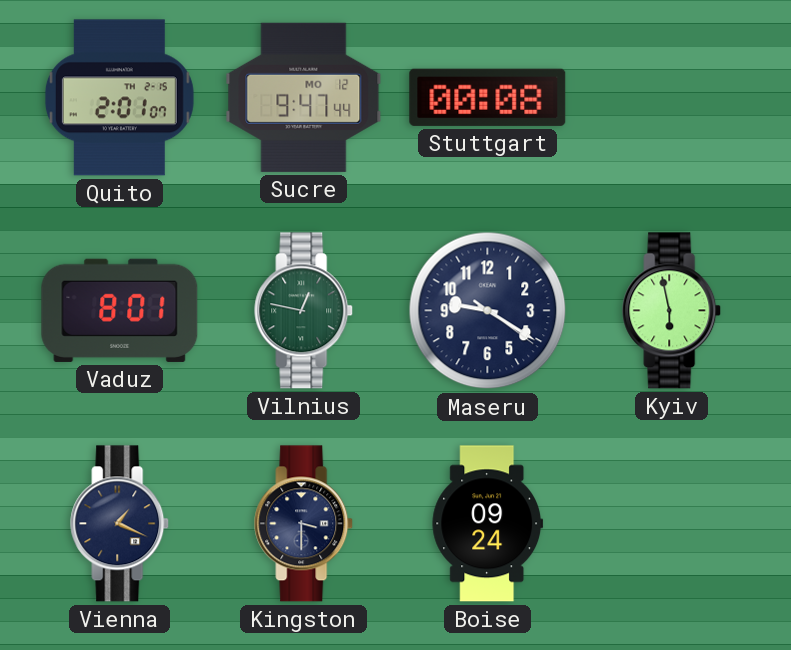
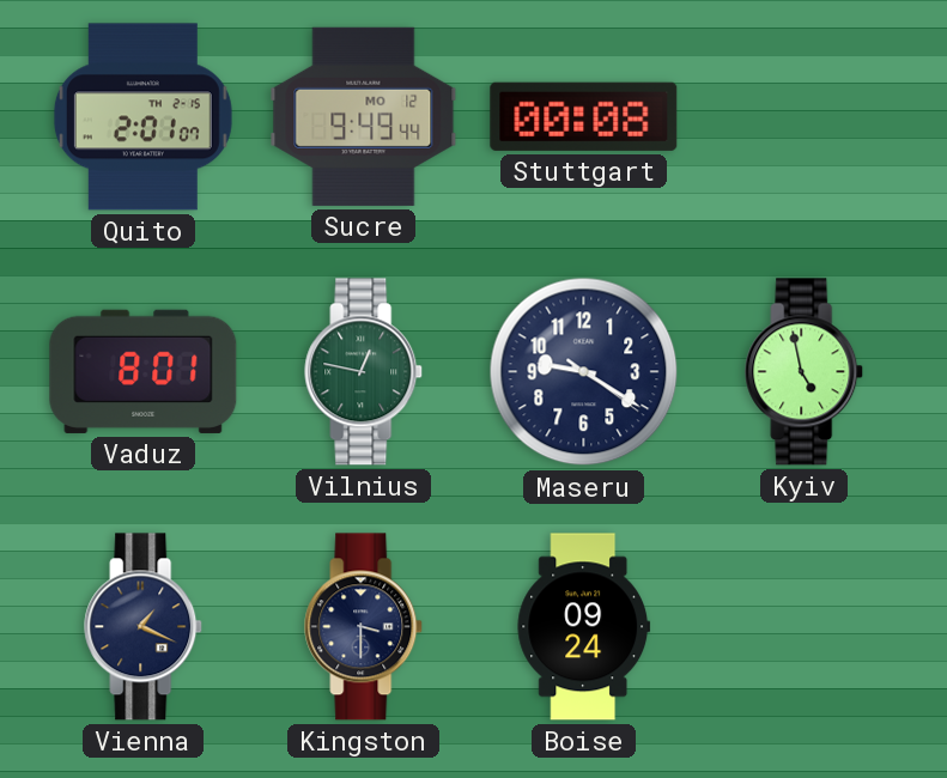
Sucre: 9:47 -> 9:49
Kyiv: 5:58 -> 4:58
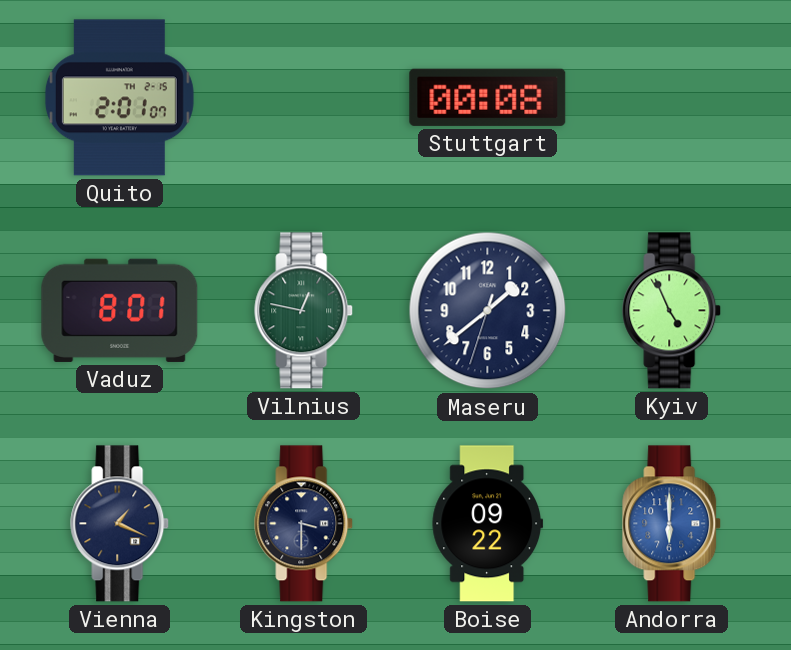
Sucre: 9:49 -> none
Maseru: 9:20 -> 1:38
Kyiv: 4:58 -> 4:56
Boise: 09:24 -> 09:22
Andorra: none -> 6:00
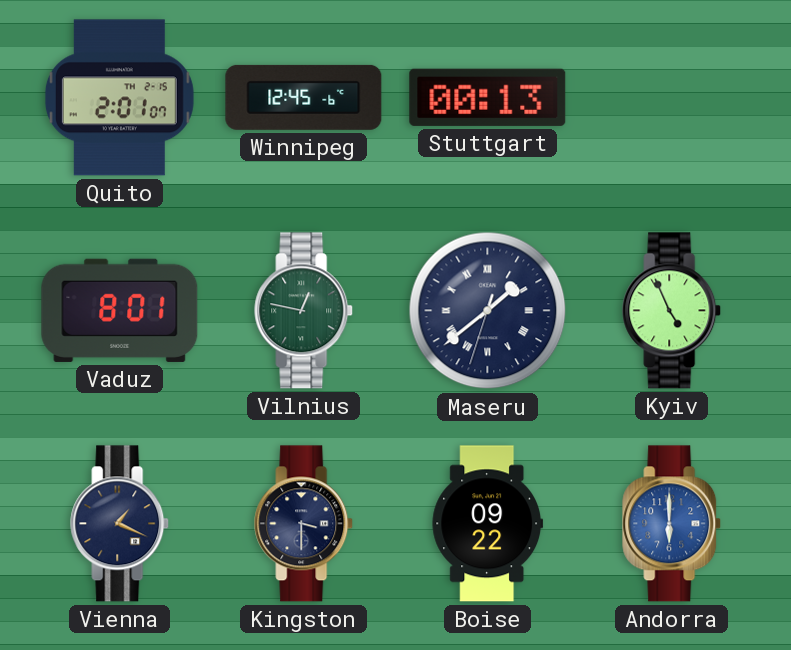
Winnipeg: none -> 12:45
Stuttgart: 00:08 -> 00:13
Maseru numerals: Arabic -> Roman
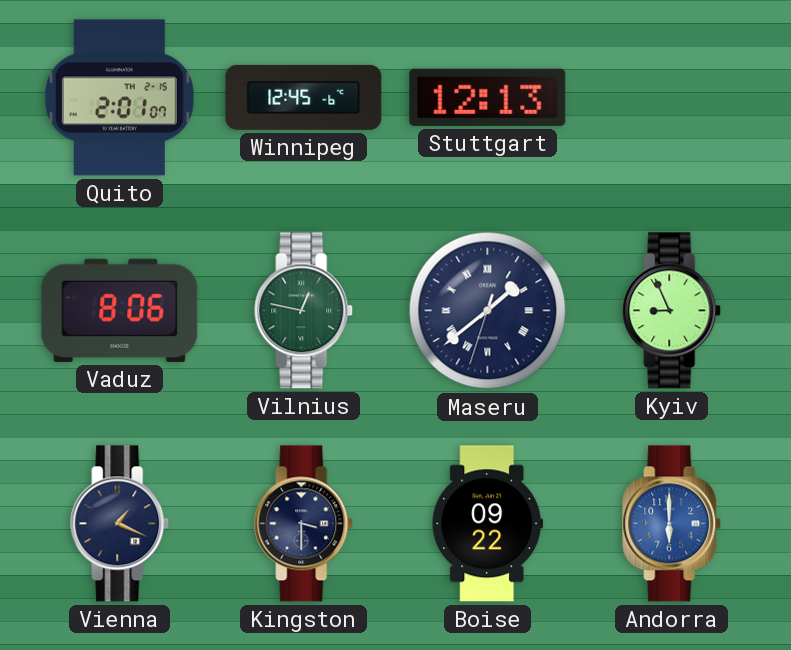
Stuttgart: 00:13 -> 12:13
Vaduz: 8:01 -> 8:06
Kyiv: 4:56 -> 8:56
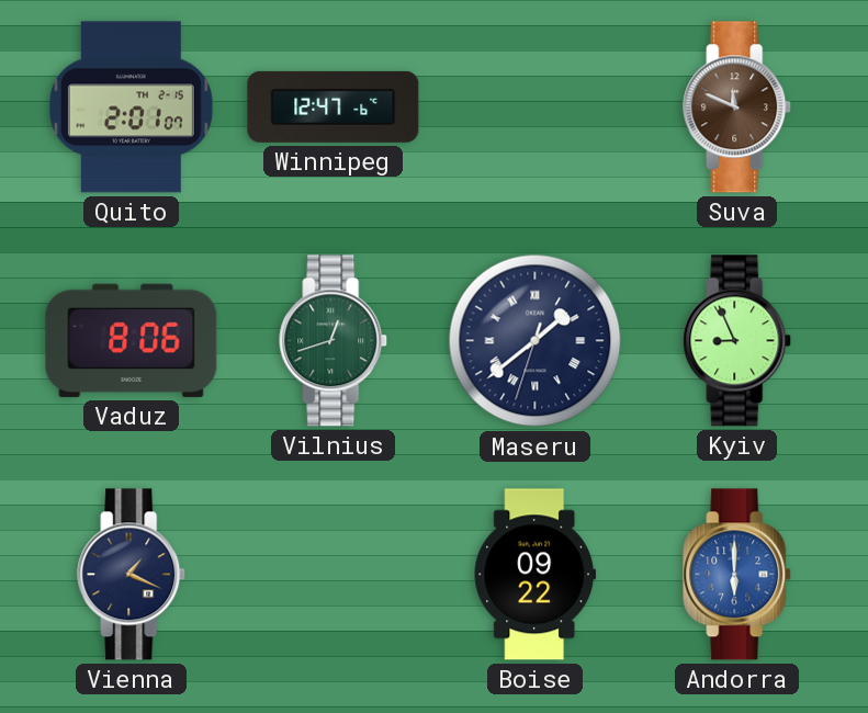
Winnipeg: 12:45 -> 12:47
Stuttgart: 12:13 -> none
Suva: none -> 11:49
Vilnius: 12:47 -> 12:42
Kingston: 3:30 -> none
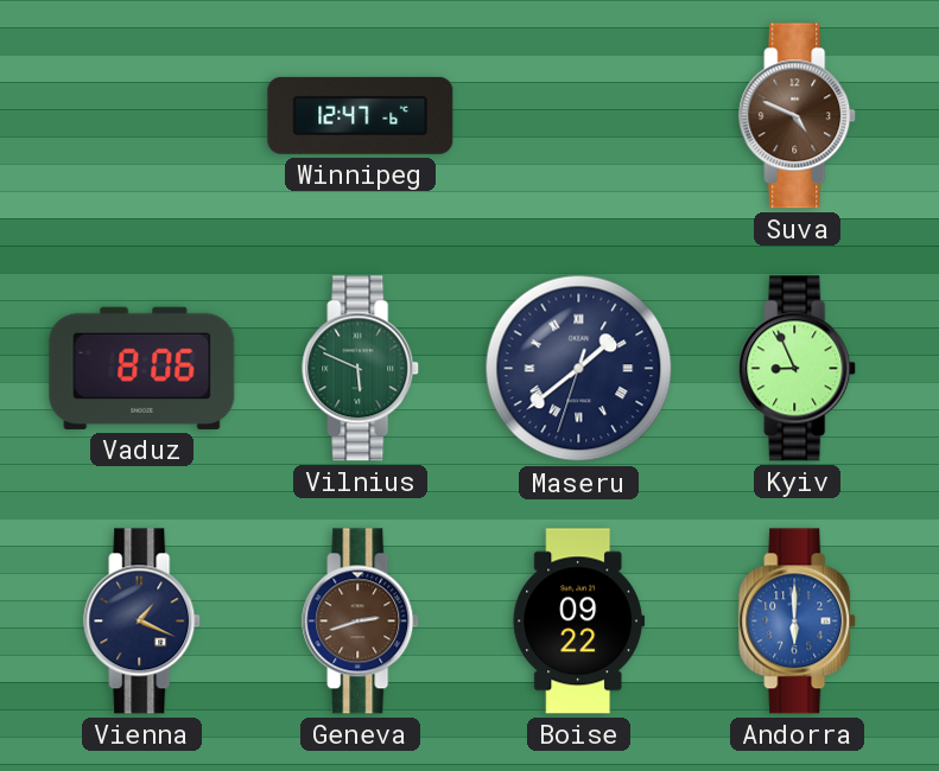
Quito: 2:01 -> none
Suva: 11:49 -> 4:49
Vilnius: 12:42 -> 5:49
Geneva: none -> 2:42
